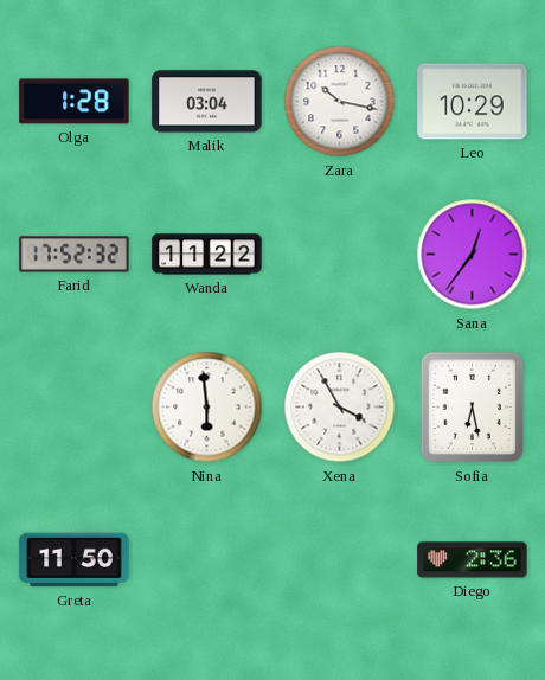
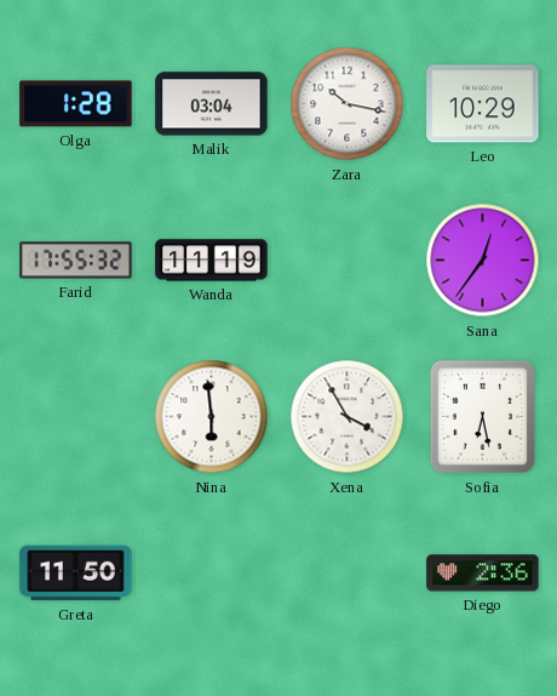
Farid: 17:52 -> 17:55
Wanda: 11:22 -> 11:19
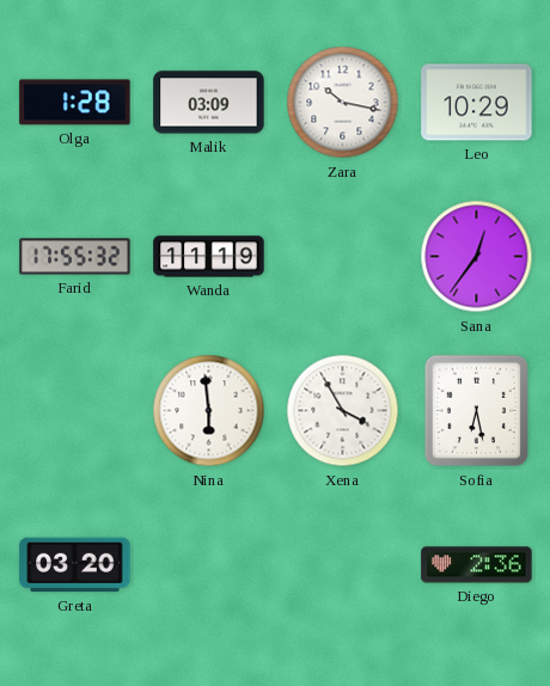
Malik: 03:04 -> 03:09
Greta: 11:50 -> 03:20
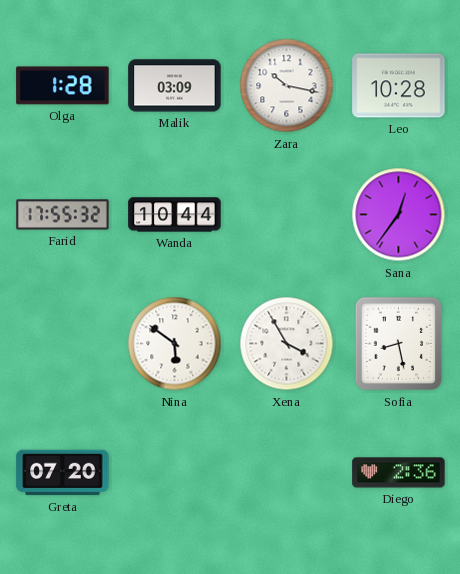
Leo: 10:29 -> 10:28
Wanda: 11:19 -> 10:44
Nina: 5:59 -> 5:51
Sofia: 6:28 -> 8:28
Greta: 03:20 -> 07:20
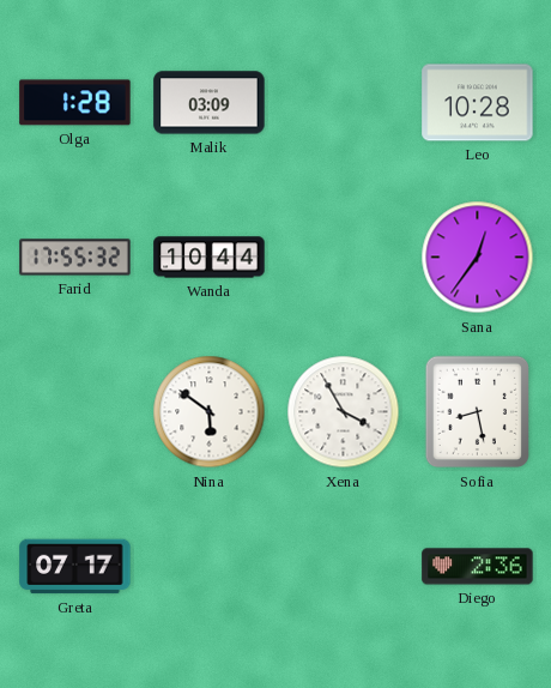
Zara: 10:17 -> none
Greta: 07:20 -> 07:17
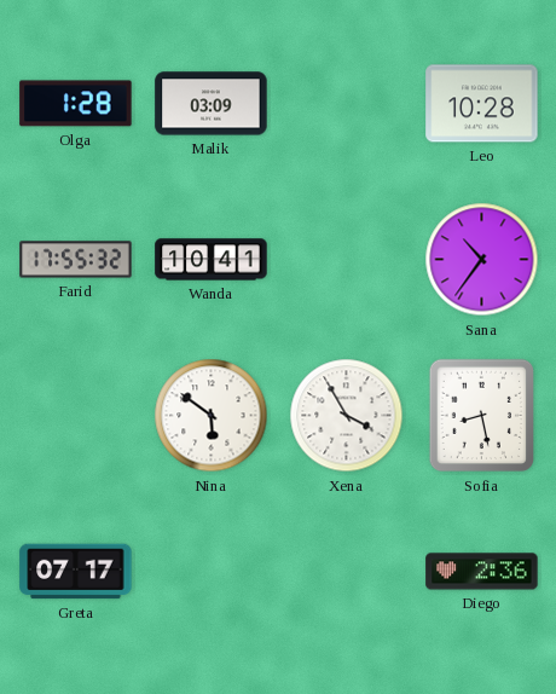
Wanda: 10:44 -> 10:41
Sana: 12:36 -> 10:36
